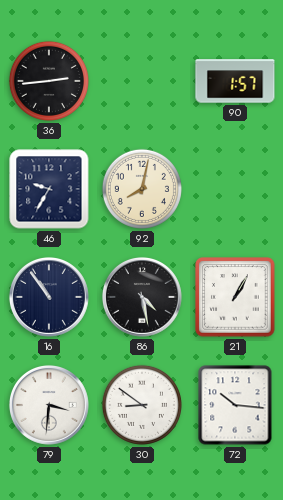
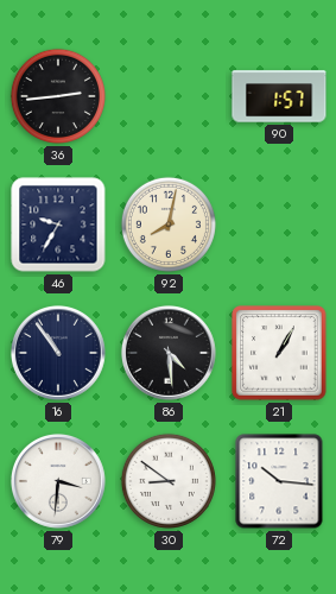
86: 4:28 -> 4:29
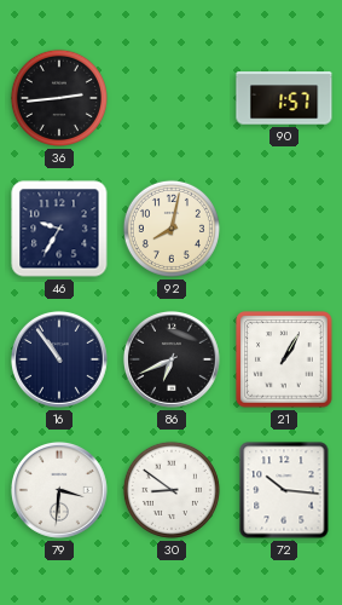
86: 4:29 -> 6:41
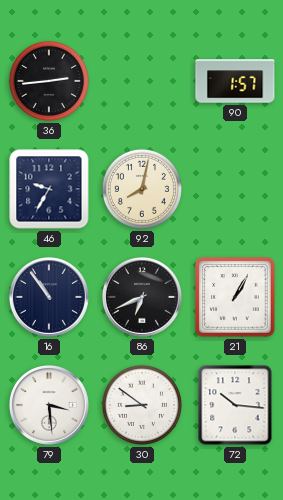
79: 3:31 -> 3:29
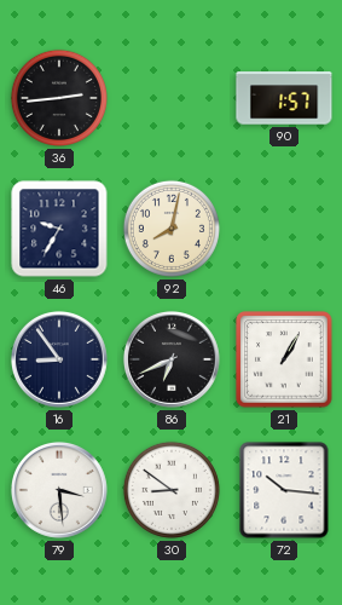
16: 10:54 -> 8:54
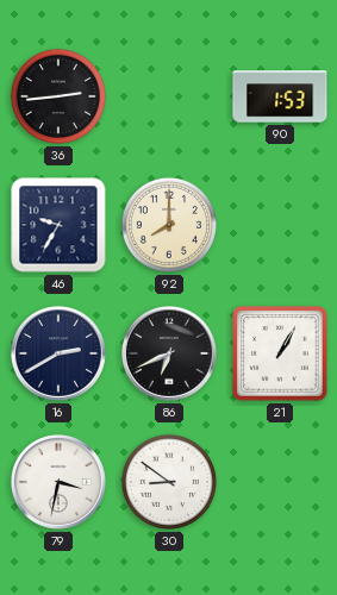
90: 1:57 -> 1:53
92: 8:02 -> 8:00
16: 8:54 -> 2:40
79: 3:29 -> 3:32
72: 10:16 -> none
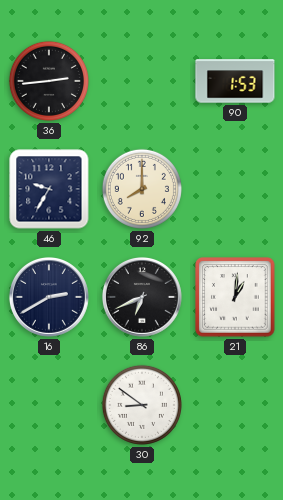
21: 1:05 -> 1:01
79: 3:32 -> none
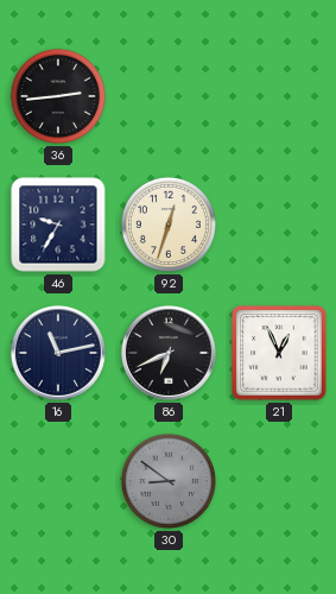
90: 1:53 -> none
92: 8:00 -> 12:33
16: 2:40 -> 11:13
21: 1:01 -> 12:56
30 dial: white -> grey
